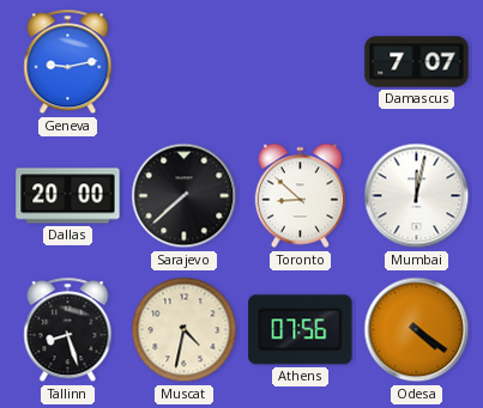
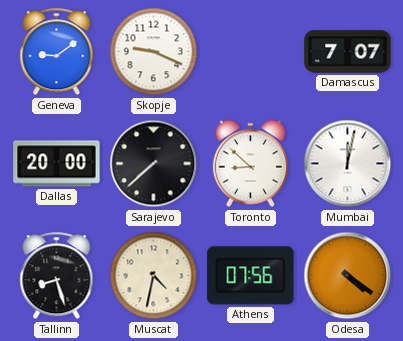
Geneva: 9:13 -> 9:09
Skopje: none -> 9:19
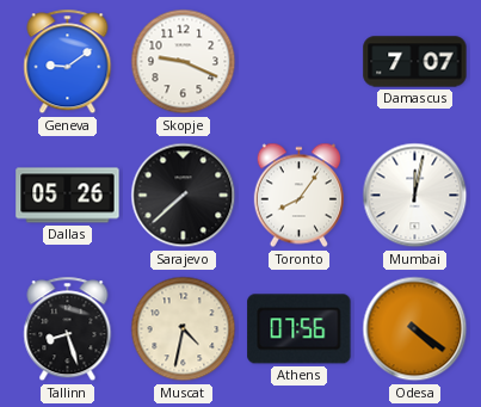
Dallas: 20:00 -> 05:26
Toronto: 8:52 -> 8:06
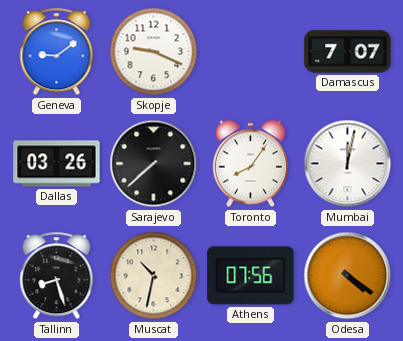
Dallas: 05:26 -> 03:26
Muscat: 4:32 -> 10:32
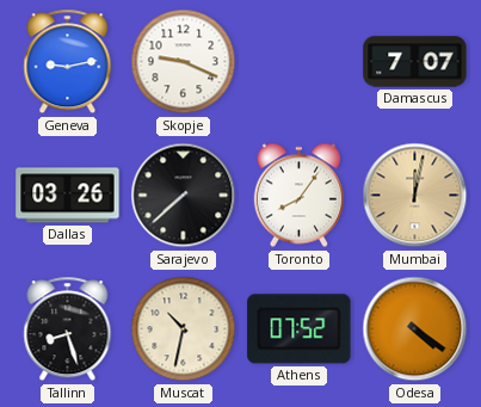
Geneva: 9:09 -> 9:13
Mumbai dial: white -> champagne
Athens: 07:56 -> 07:52
